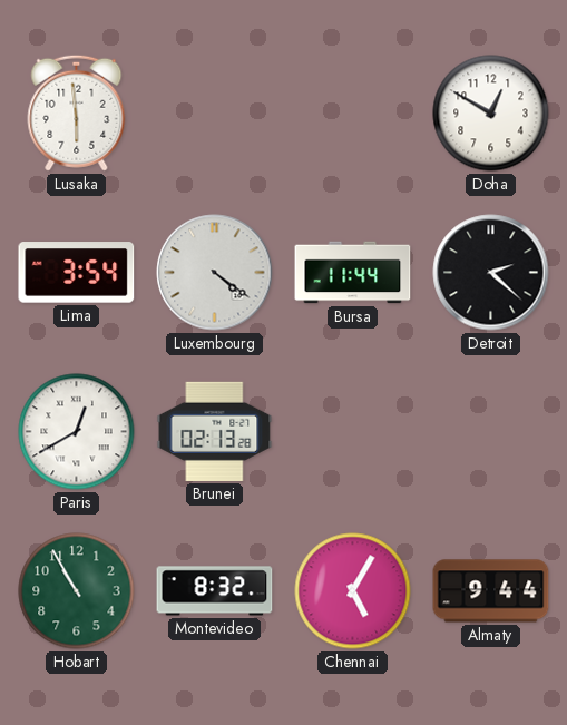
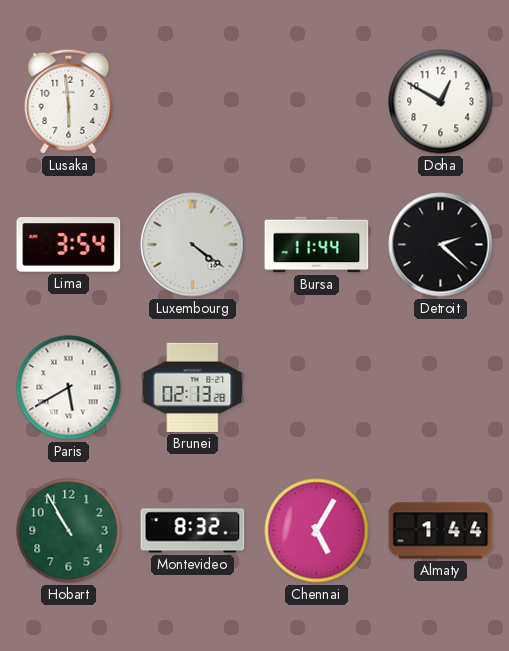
Paris: 12:40 -> 5:40
Almaty: 9:44 -> 1:44
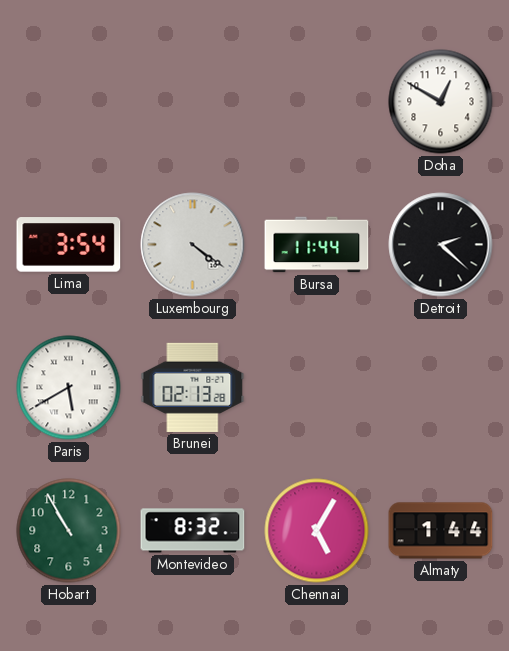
Lusaka: 5:59 -> none
